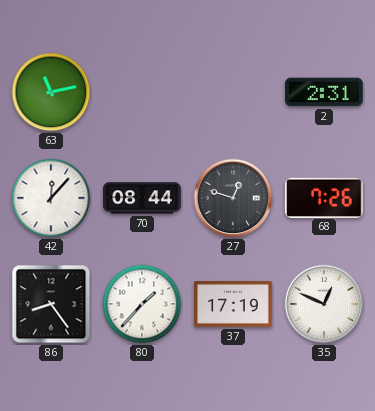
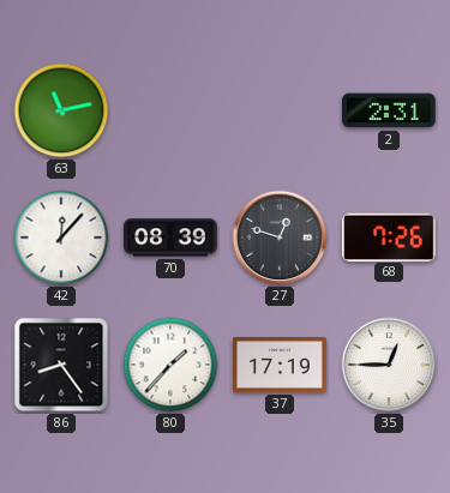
70: 08:44 -> 08:39
35: 12:49 -> 12:45
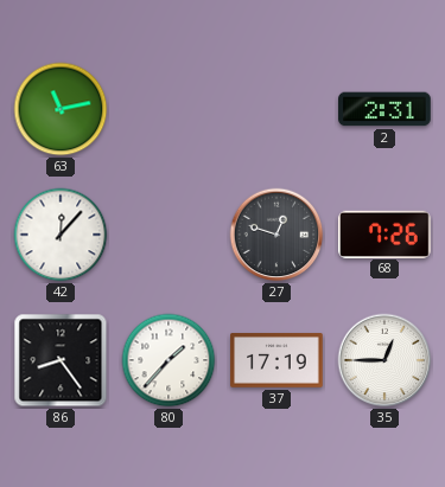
70: 08:39 -> none
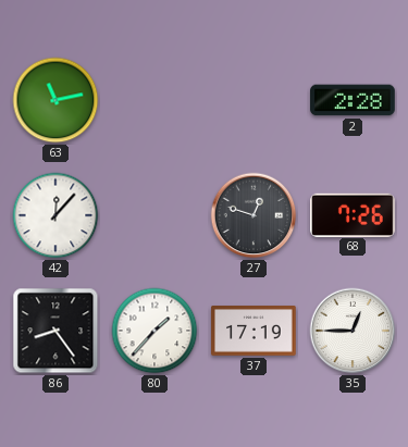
2: 2:31 -> 2:28
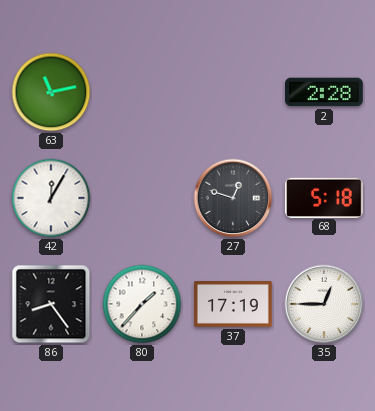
42: 12:07 -> 12:05
68: 7:26 -> 5:18
